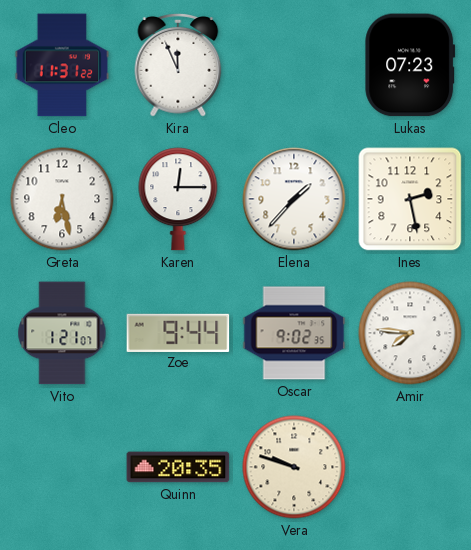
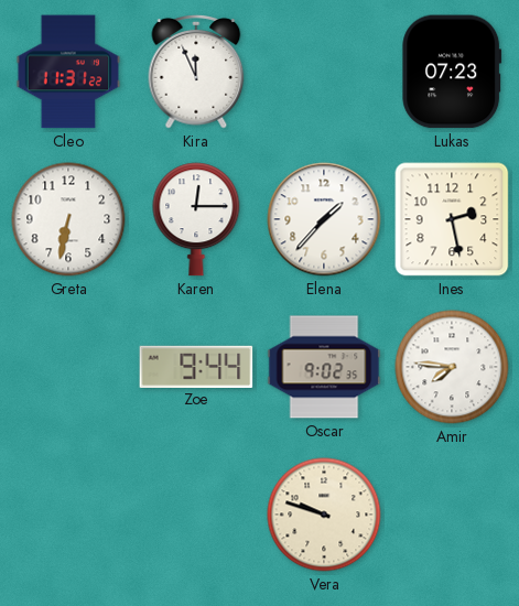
Greta: 6:28 -> 6:32
Vito: 1:21 -> none
Quinn: 20:35 -> none
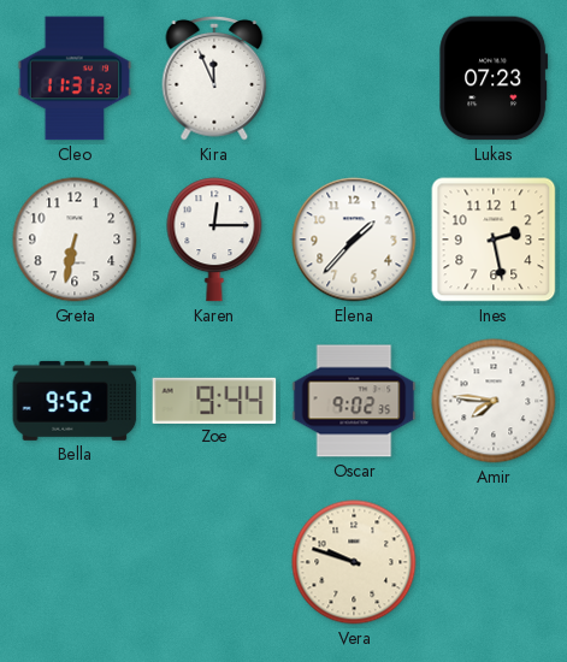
Bella: none -> 9:52
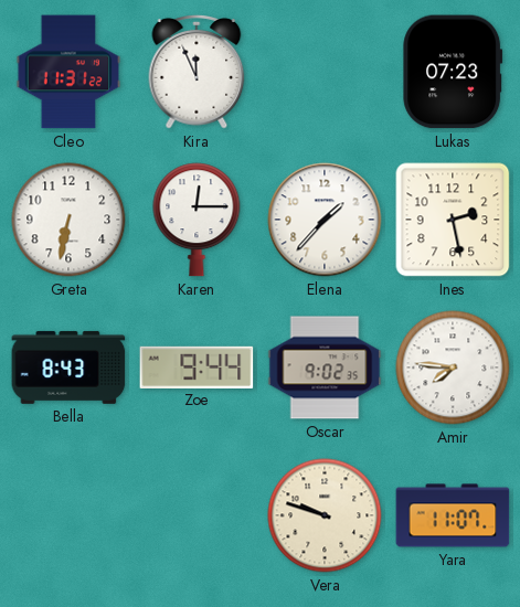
Bella: 9:52 -> 8:43
Yara: none -> 11:07
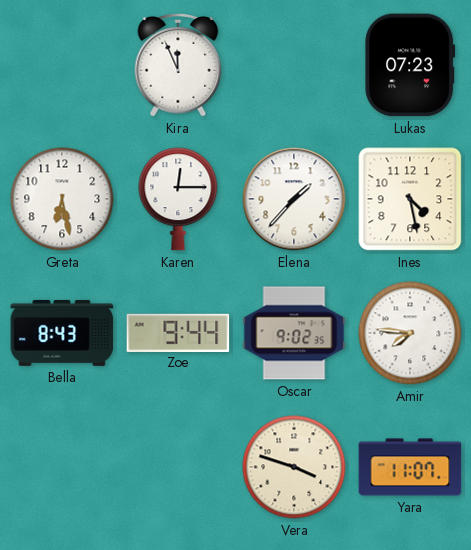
Cleo: 11:31 -> none
Greta: 6:32 -> 6:28
Ines: 2:28 -> 4:28
Vera: 9:48 -> 3:48
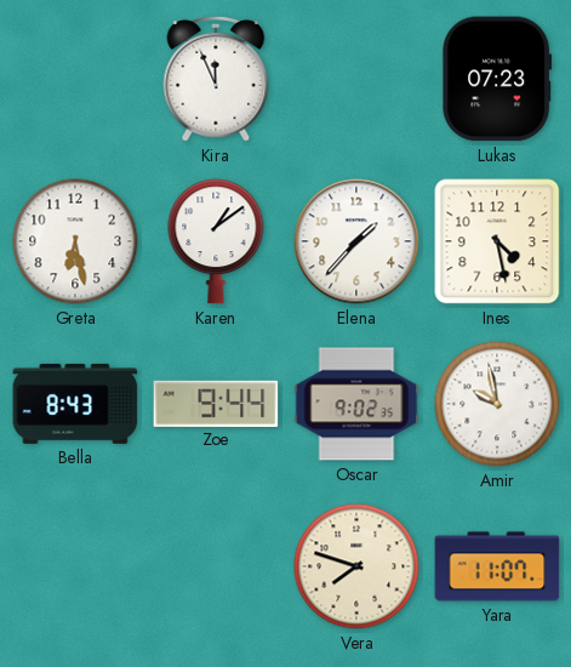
Karen: 12:15 -> 1:09
Amir: 7:46 -> 9:58
Vera: 3:48 -> 7:48
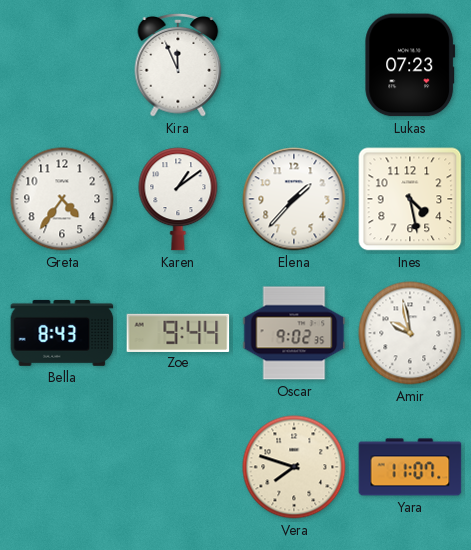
Greta: 6:28 -> 4:36
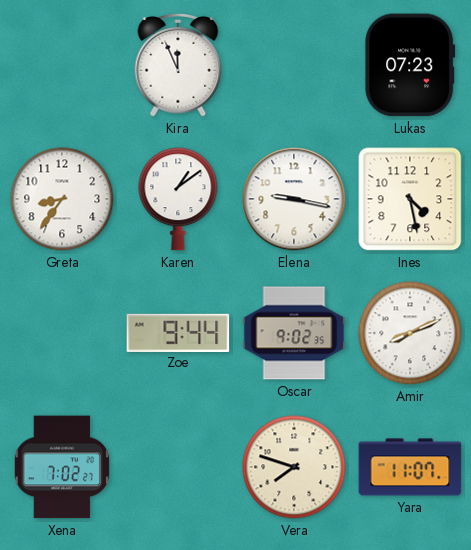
Greta: 4:36 -> 8:36
Elena: 1:37 -> 9:17
Bella: 8:43 -> none
Amir: 9:58 -> 8:11
Xena: none -> 7:02
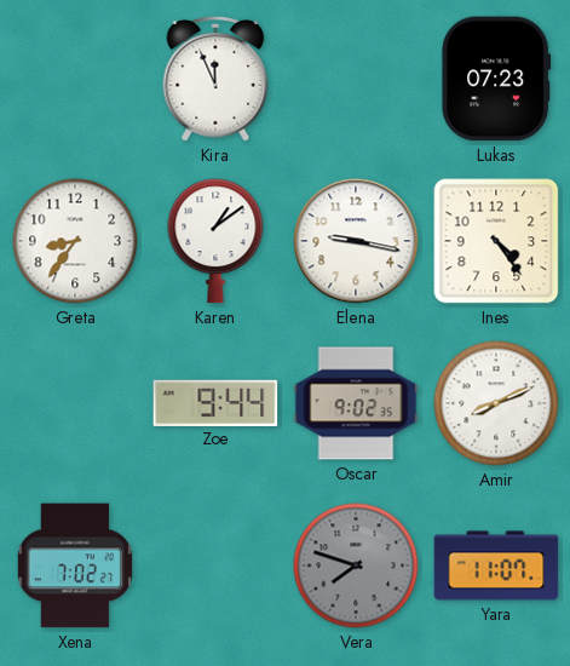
Ines: 4:28 -> 4:24
Vera dial: cream -> grey
